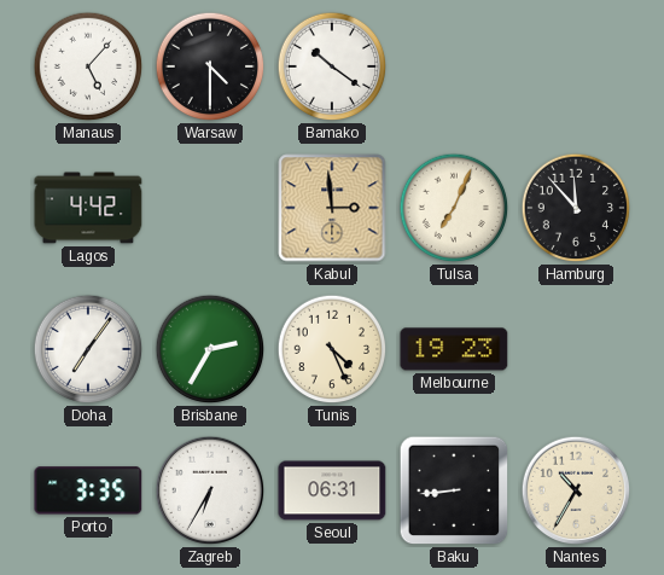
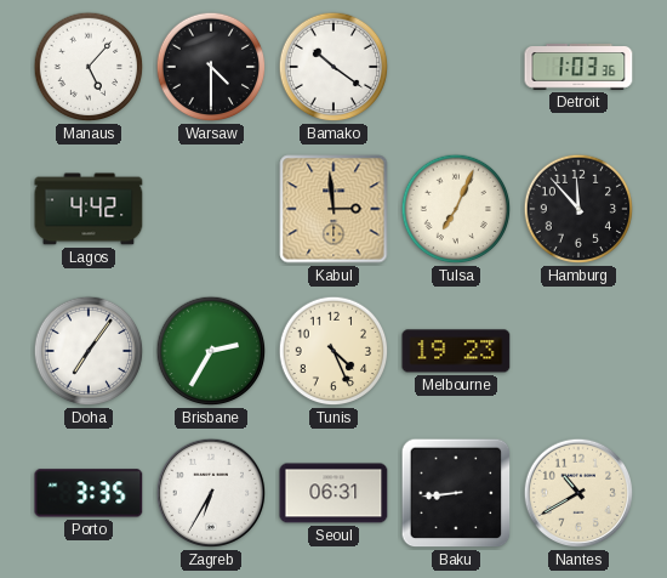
Detroit: none -> 1:03
Nantes: 10:35 -> 10:40
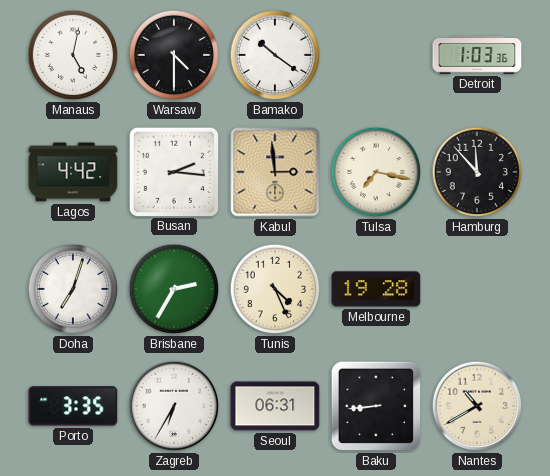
Manaus: 5:07 -> 5:02
Busan: none -> 2:16
Tulsa: 7:04 -> 7:17
Doha: 7:06 -> 7:03
Melbourne: 19:23 -> 19:28
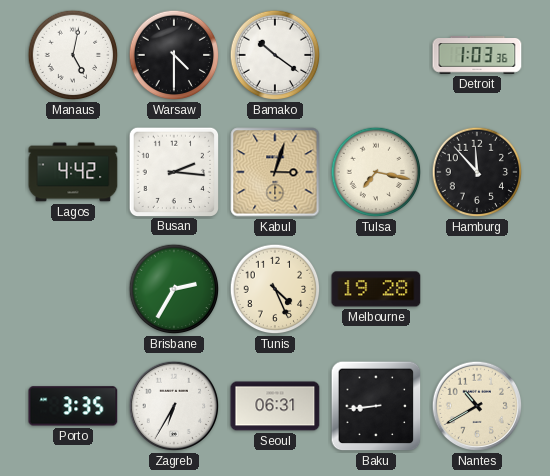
Kabul: 2:59 -> 3:03
Doha: 7:03 -> none
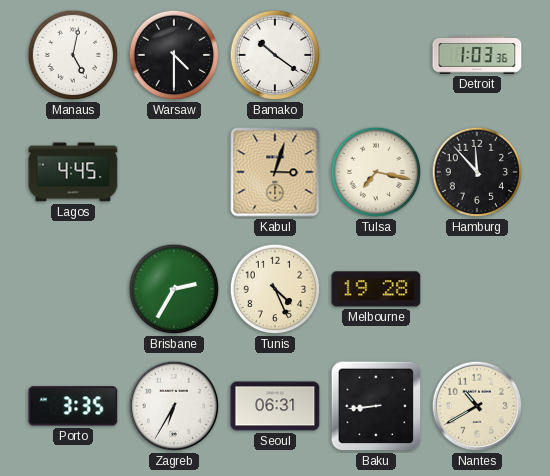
Lagos: 4:42 -> 4:45
Busan: 2:16 -> none
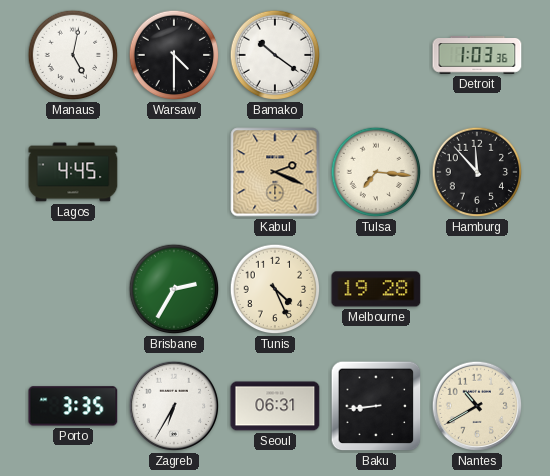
Kabul: 3:03 -> 2:19
Tulsa: 7:17 -> 7:16
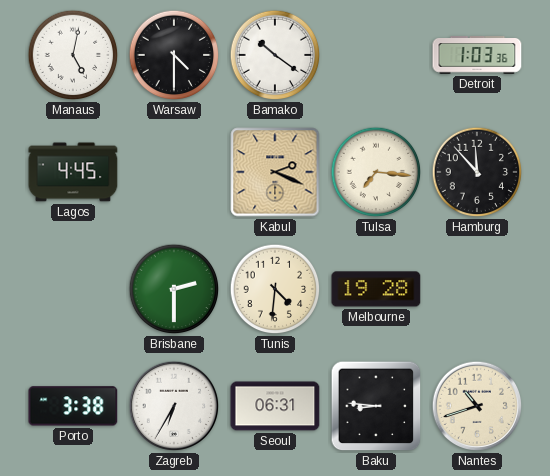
Brisbane: 2:35 -> 2:30
Tunis: 4:26 -> 4:31
Porto: 3:35 -> 3:38
Baku: 8:44 -> 8:46
Nantes: 10:40 -> 10:42
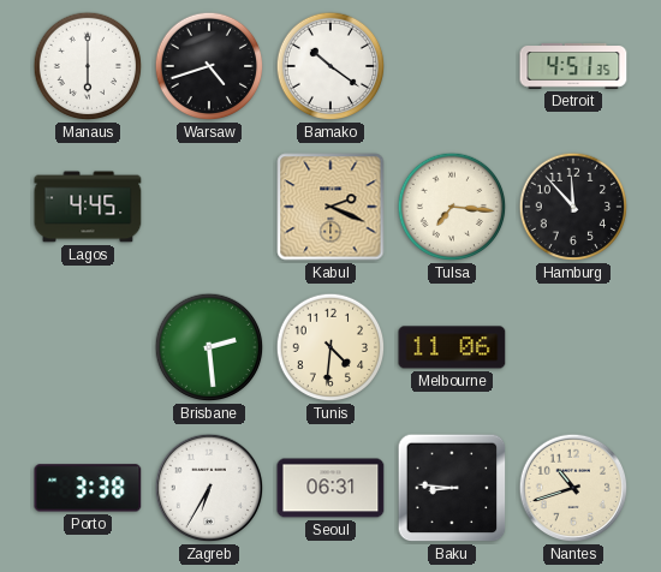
Manaus: 5:02 -> 6:00
Warsaw: 4:30 -> 4:42
Detroit: 1:03 -> 4:51
Brisbane: 2:30 -> 2:29
Melbourne: 19:28 -> 11:06
